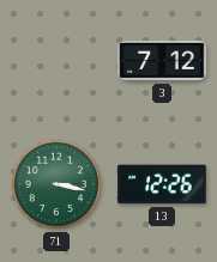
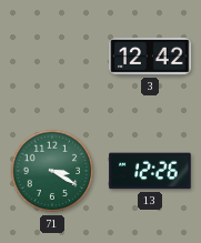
3: 7:12 -> 12:42
71: 3:17 -> 3:20
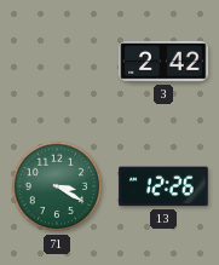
3: 12:42 -> 2:42
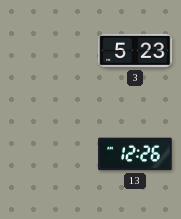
3: 2:42 -> 5:23
71: 3:20 -> none
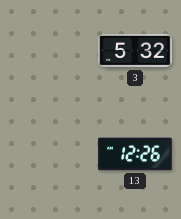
3: 5:23 -> 5:32
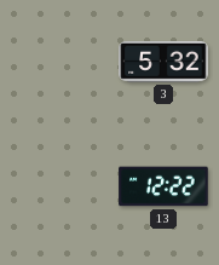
13: 12:26 -> 12:22
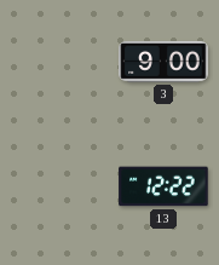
3: 5:32 -> 9:00
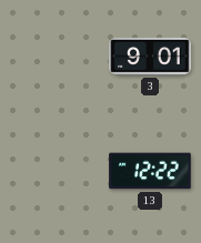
3: 9:00 -> 9:01
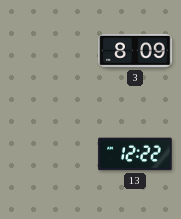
3: 9:01 -> 8:09
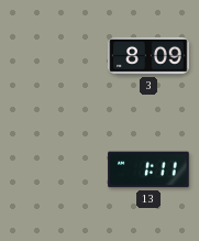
13: 12:22 -> 1:11
